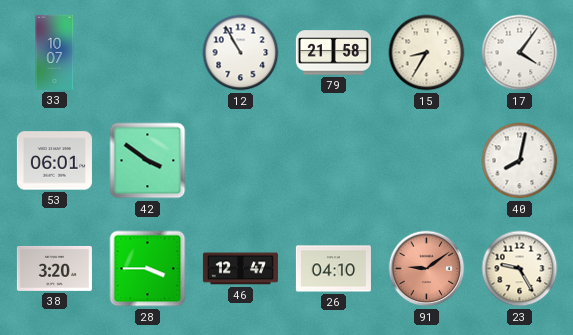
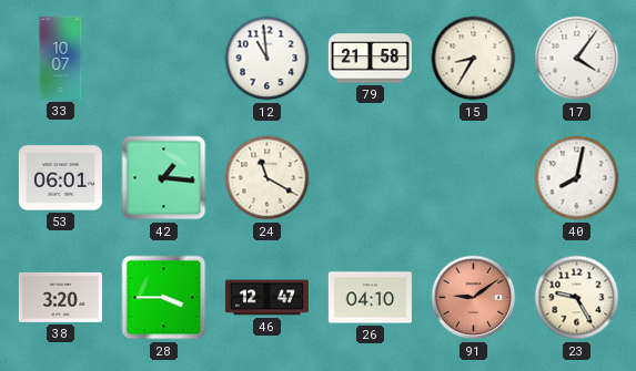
12: 10:55 -> 10:59
42: 3:51 -> 1:16
24: none -> 11:20
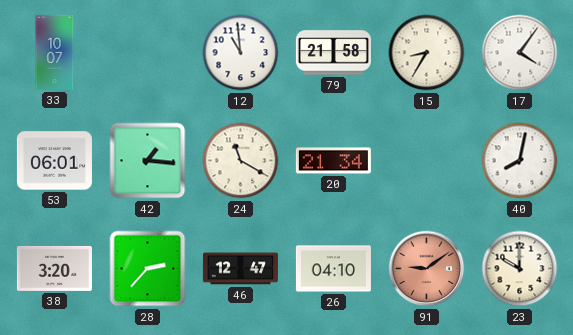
20: none -> 21:34
28: 3:45 -> 2:37
23: 9:25 -> 10:00
